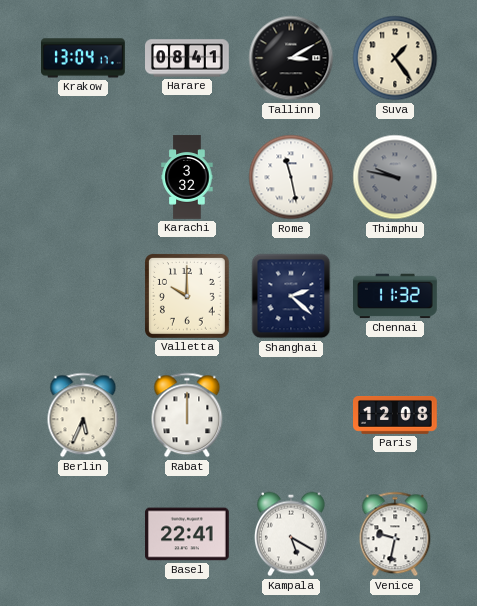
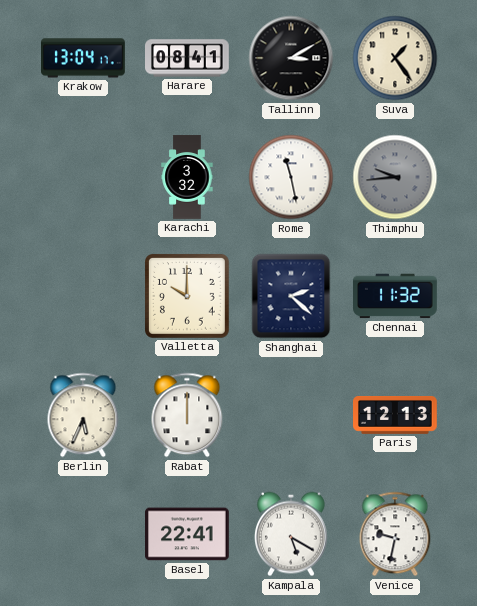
Thimphu: 9:47 -> 9:44
Paris: 12:08 -> 12:13
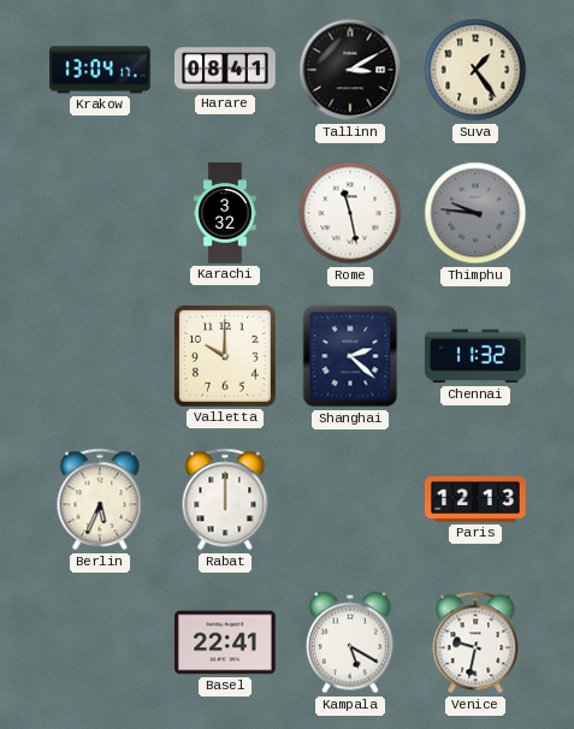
Thimphu: 9:44 -> 9:46
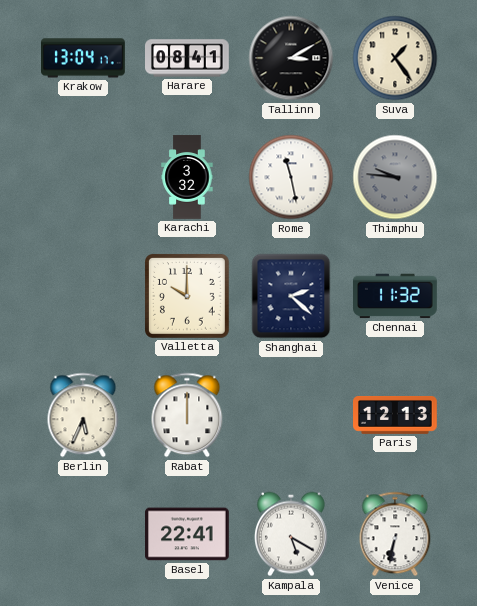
Venice: 9:32 -> 6:32
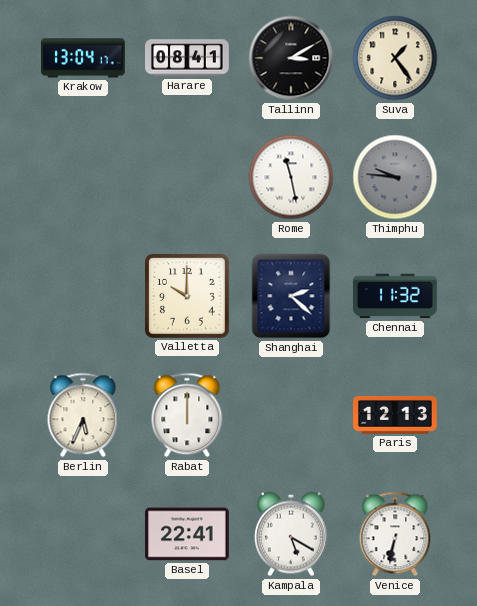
Karachi: 3:32 -> none
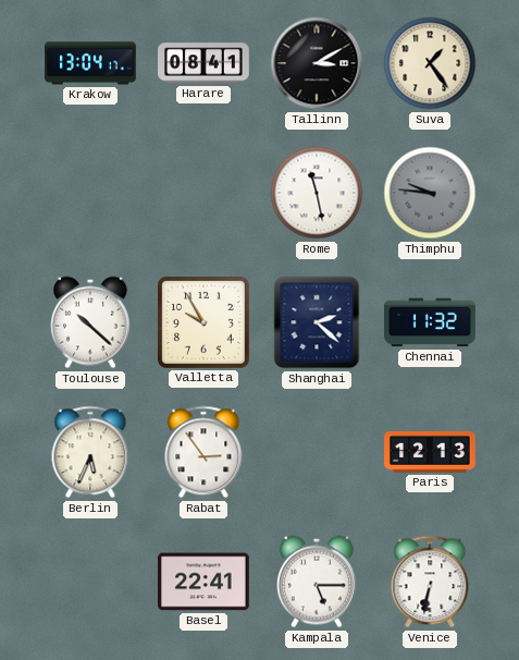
Toulouse: none -> 10:22
Valletta: 10:00 -> 9:55
Rabat: 12:00 -> 2:54
Kampala: 5:20 -> 5:15
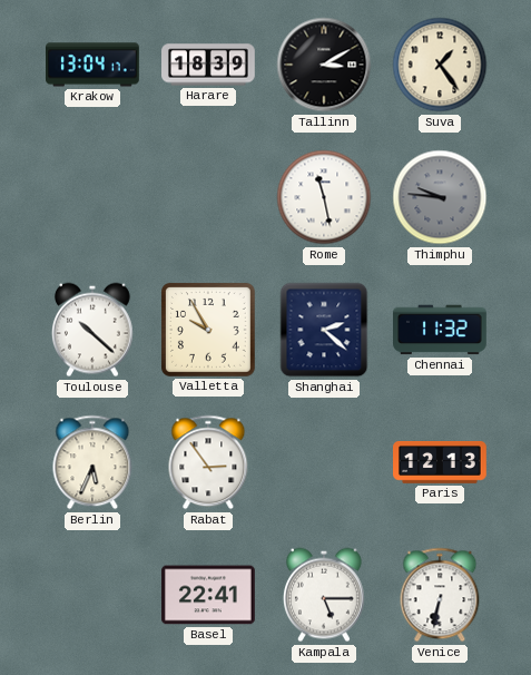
Harare: 08:41 -> 18:39
